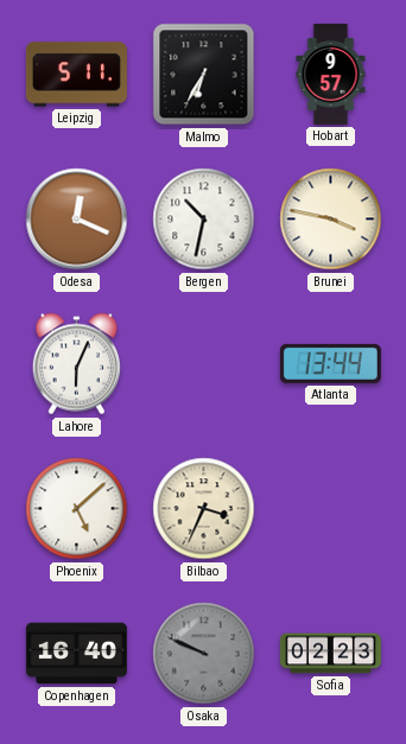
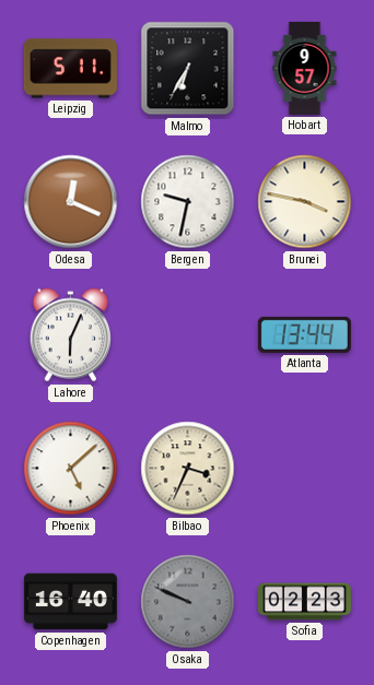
Bergen: 10:32 -> 9:32
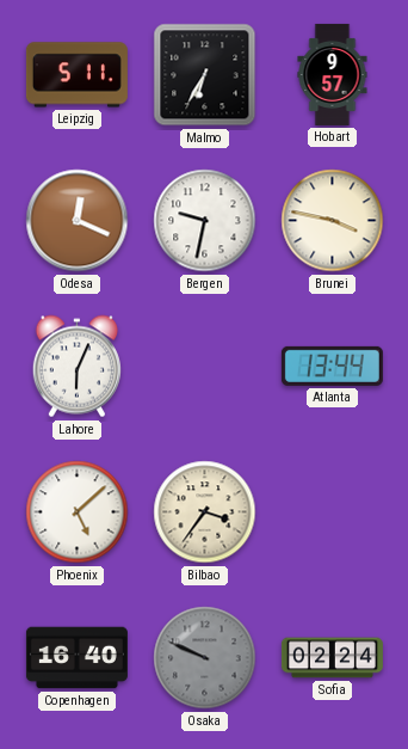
Bilbao: 3:34 -> 3:36
Sofia: 02:23 -> 02:24
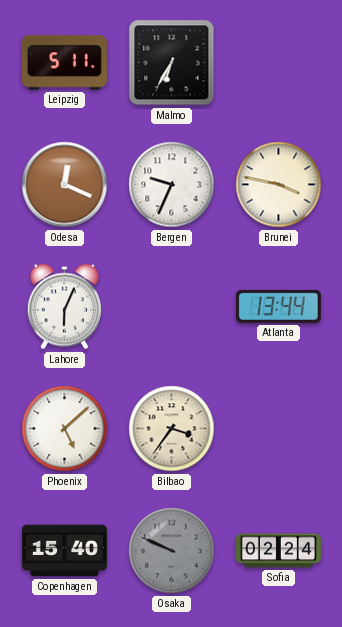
Hobart: 9:57 -> none
Bergen: 9:32 -> 9:34
Copenhagen: 16:40 -> 15:40
